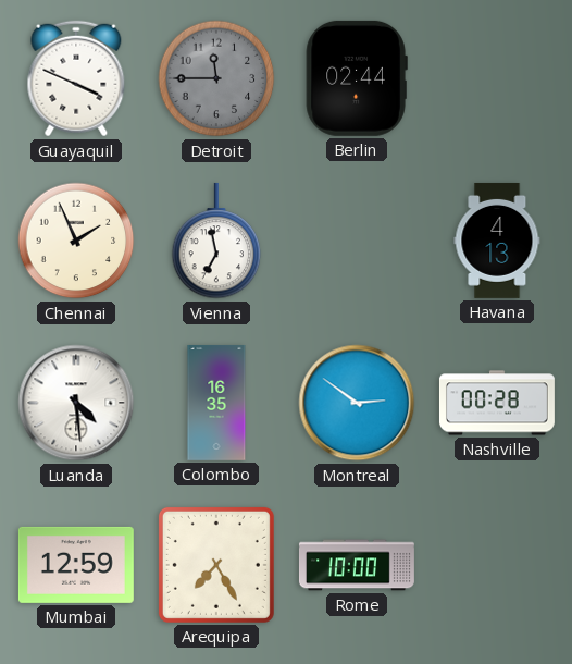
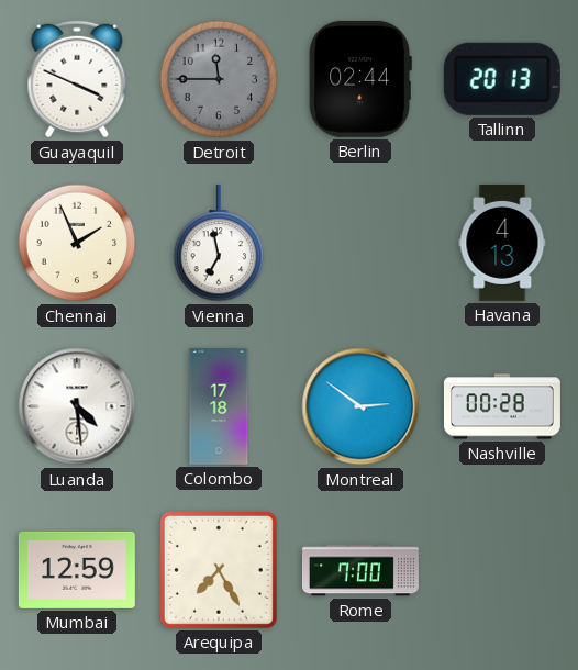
Tallinn: none -> 20:13
Colombo: 16:35 -> 17:18
Rome: 10:00 -> 7:00
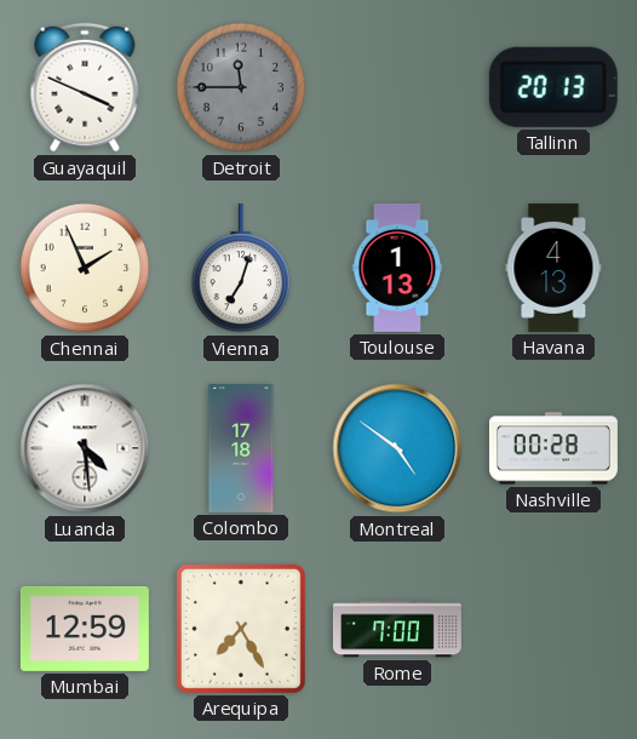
Berlin: 02:44 -> none
Vienna: 6:58 -> 7:03
Toulouse: none -> 1:13
Montreal: 2:51 -> 4:51
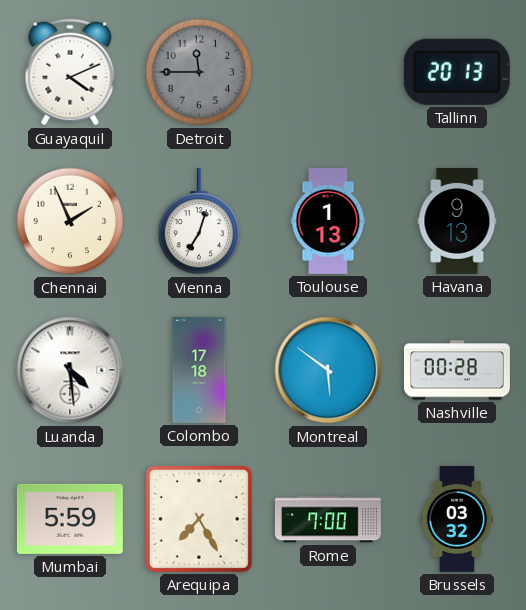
Guayaquil: 3:49 -> 4:11
Havana: 4:13 -> 9:13
Montreal: 4:51 -> 5:51
Mumbai: 12:59 -> 5:59
Brussels: none -> 03:32
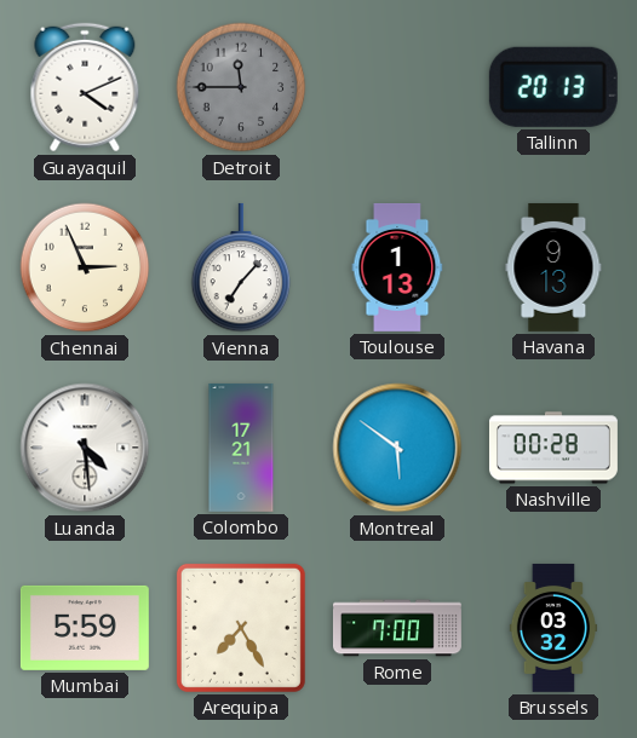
Chennai: 1:56 -> 2:56
Vienna: 7:03 -> 7:07
Colombo: 17:18 -> 17:21
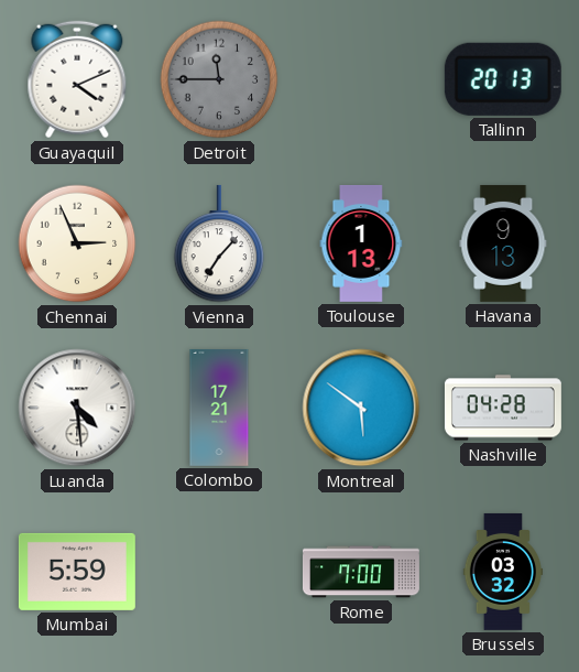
Nashville: 00:28 -> 04:28
Arequipa: 7:25 -> none
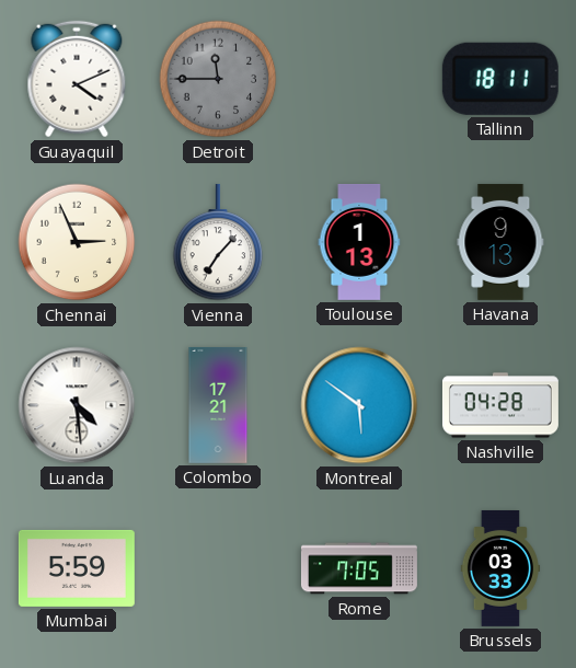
Tallinn: 20:13 -> 18:11
Rome: 7:00 -> 7:05
Brussels: 03:32 -> 03:33
